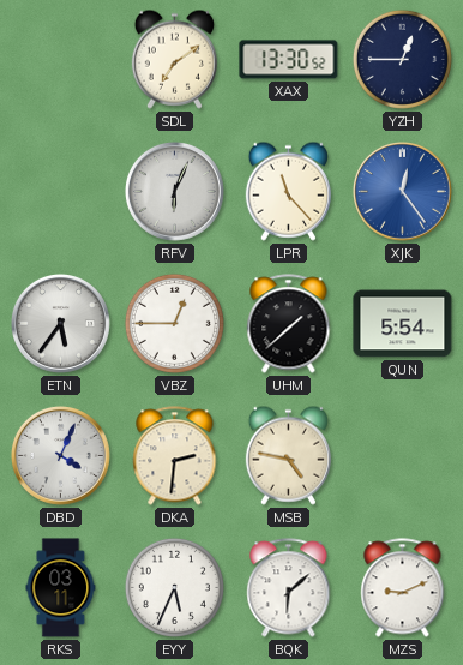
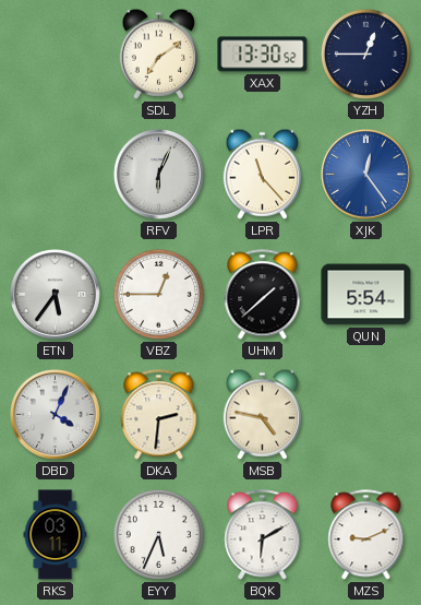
BQK: 6:08 -> 6:10
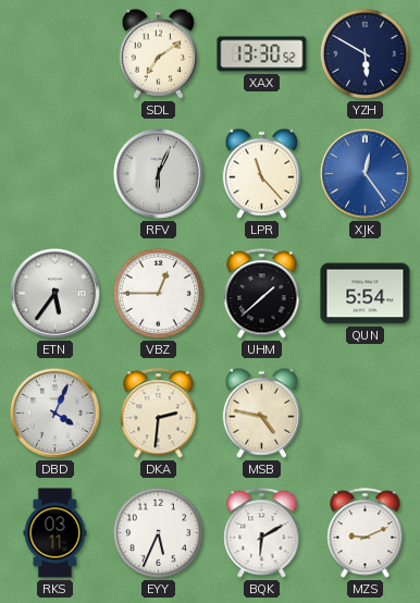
YZH: 12:45 -> 5:50
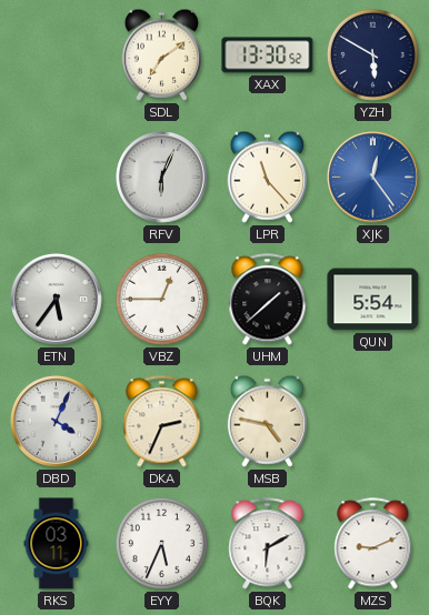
DKA: 2:31 -> 2:34
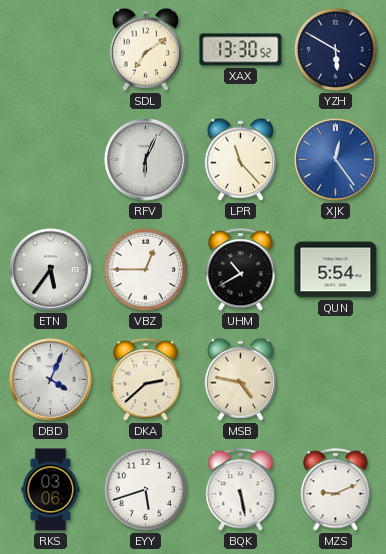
UHM: 1:38 -> 10:40
DKA: 2:34 -> 2:38
RKS: 03:11 -> 03:06
EYY: 5:34 -> 5:42
BQK: 6:10 -> 5:28
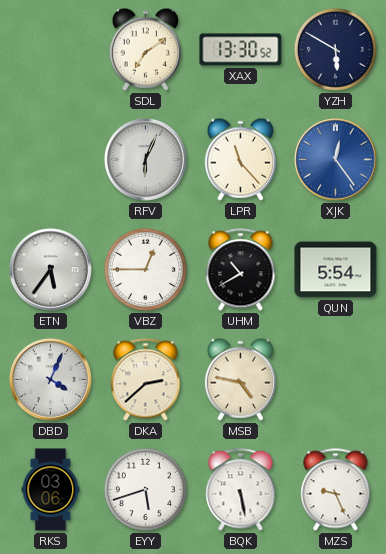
MZS: 9:11 -> 9:26
